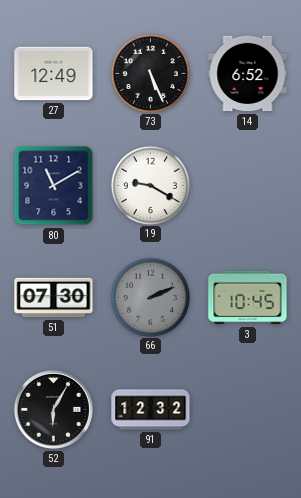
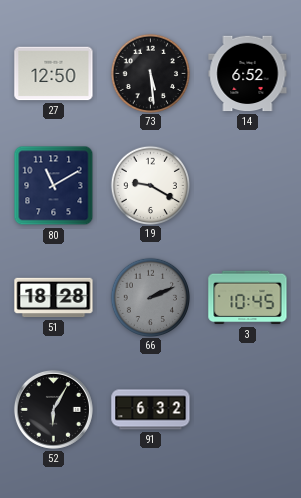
27: 12:49 -> 12:50
73: 5:26 -> 5:29
51: 07:30 -> 18:28
91: 12:32 -> 6:32
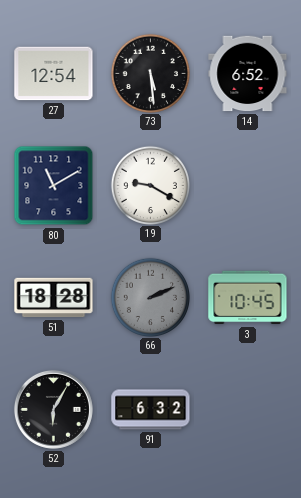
27: 12:50 -> 12:54
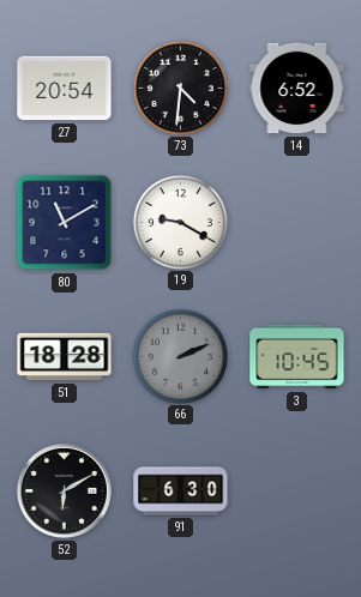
27: 12:54 -> 20:54
73: 5:29 -> 4:31
52: 6:05 -> 6:10
91: 6:32 -> 6:30
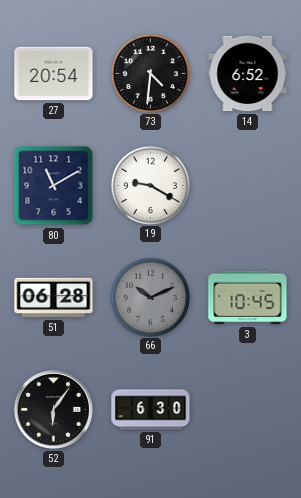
51: 18:28 -> 06:28
66: 2:11 -> 10:11
52: 6:10 -> 6:06
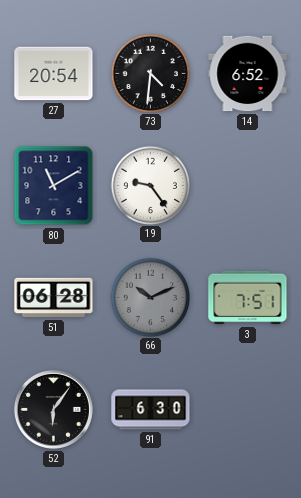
19: 9:20 -> 9:24
3: 10:45 -> 7:51
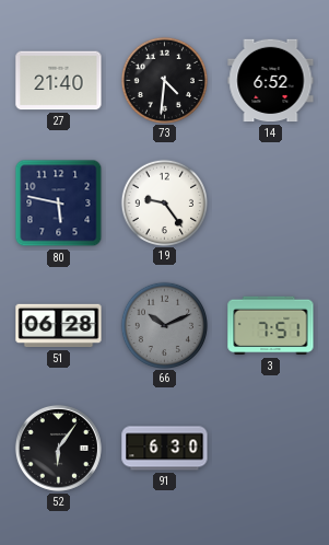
27: 20:54 -> 21:40
80: 11:10 -> 5:47
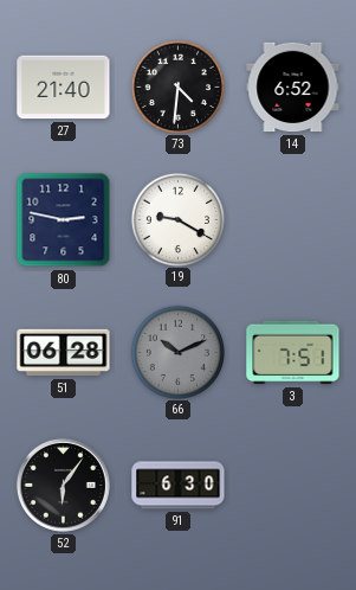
80: 5:47 -> 2:47
19: 9:24 -> 9:20
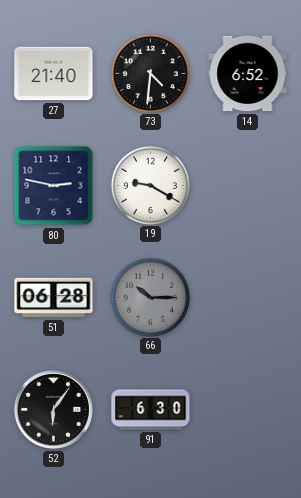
66: 10:11 -> 10:15
3: 7:51 -> none
